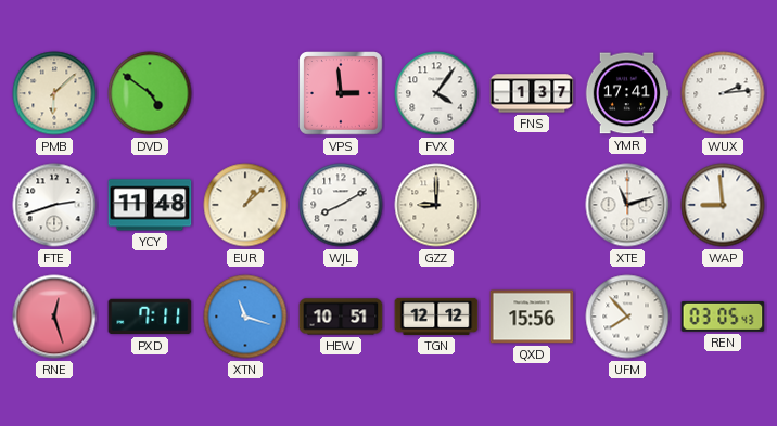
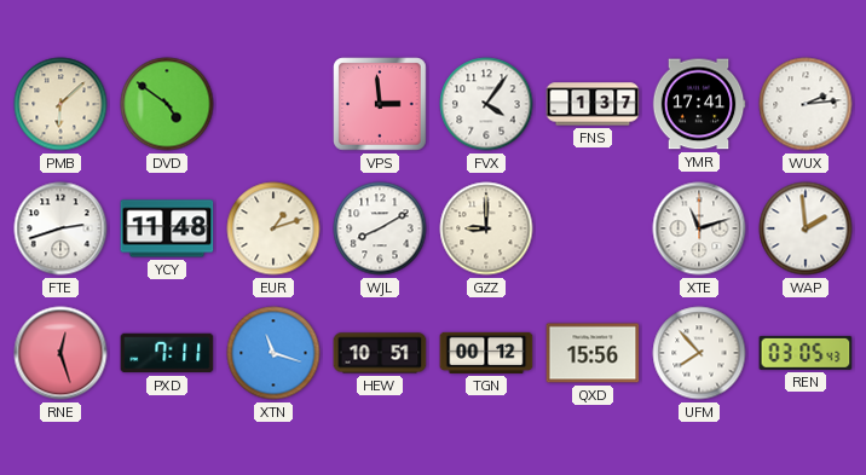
EUR: 1:08 -> 1:12
WAP: 8:59 -> 1:59
TGN: 12:12 -> 00:12
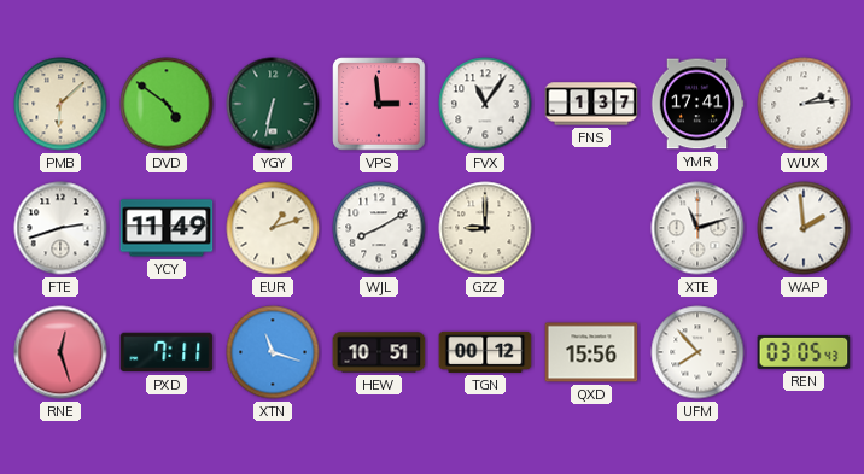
YGY: none -> 6:32
FVX: 4:06 -> 11:06
YCY: 11:48 -> 11:49
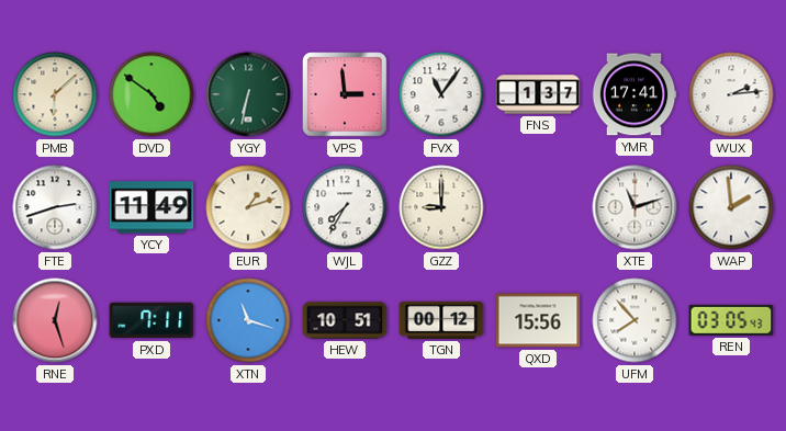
WJL: 8:10 -> 7:35
